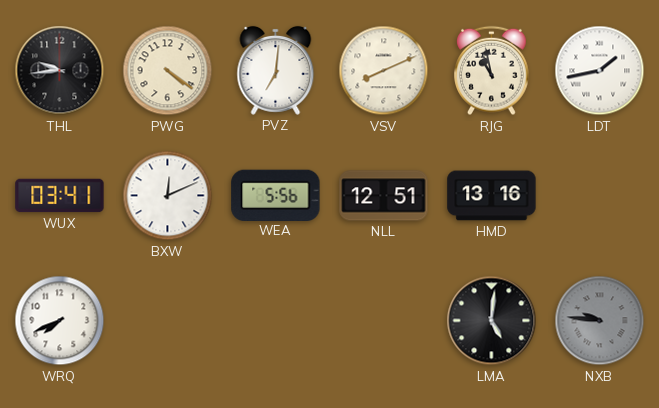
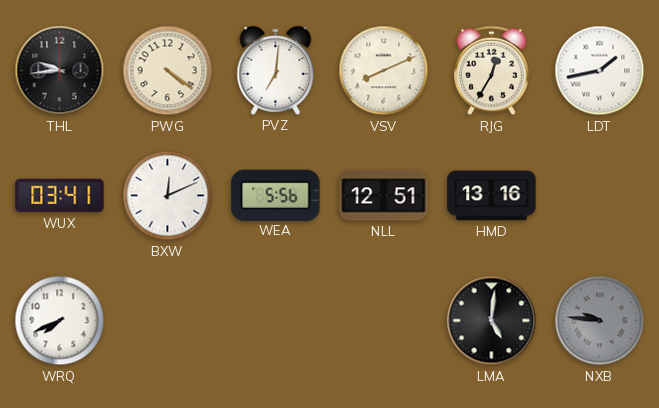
RJG: 10:58 -> 12:35
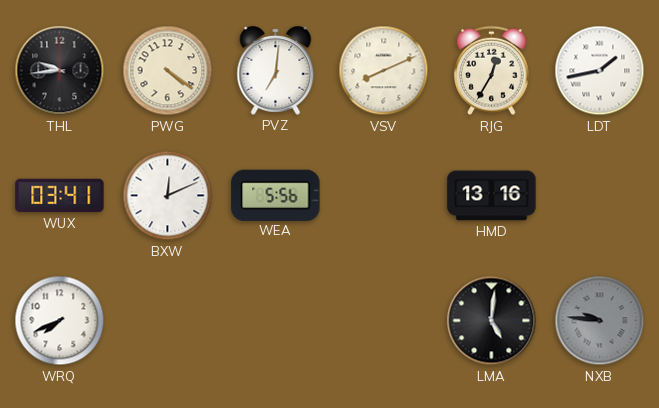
NLL: 12:51 -> none
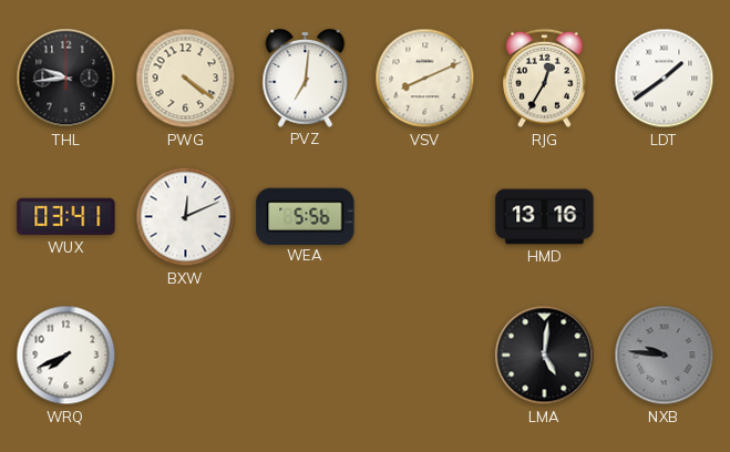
LDT: 1:43 -> 1:39
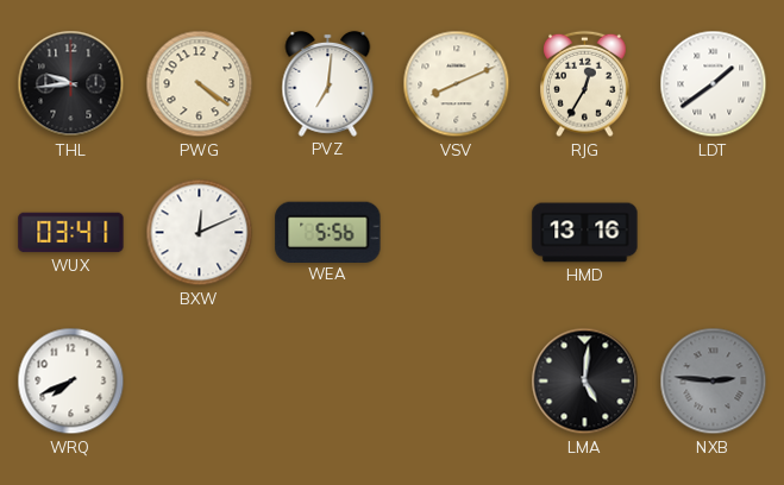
NXB: 9:46 -> 2:46
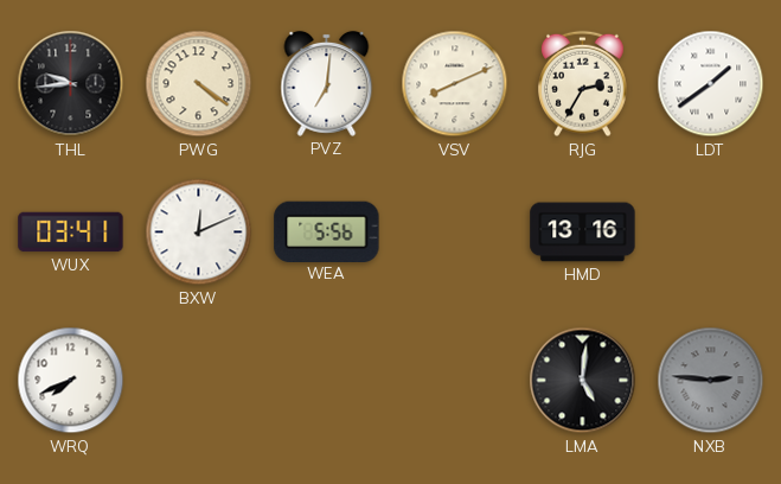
RJG: 12:35 -> 2:35
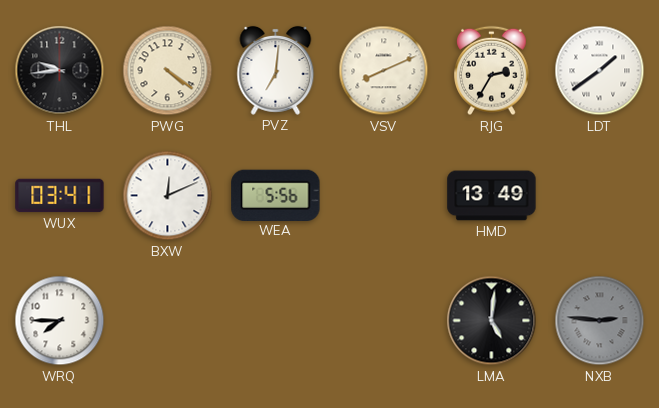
HMD: 13:16 -> 13:49
WRQ: 7:41 -> 7:45
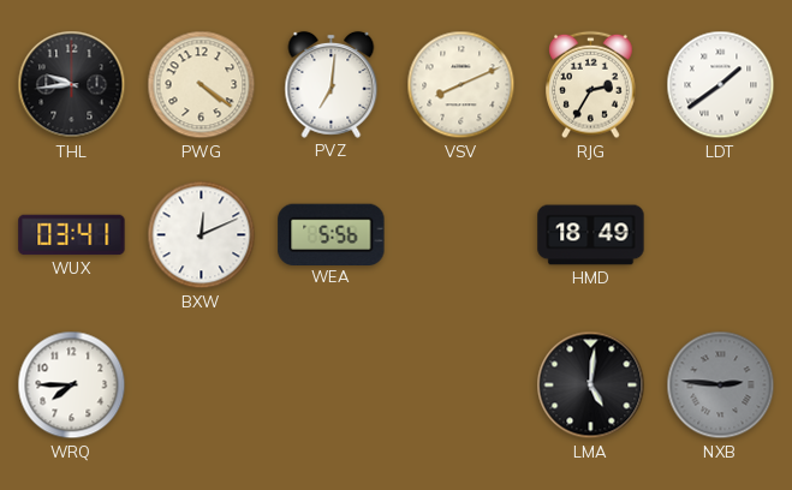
HMD: 13:49 -> 18:49
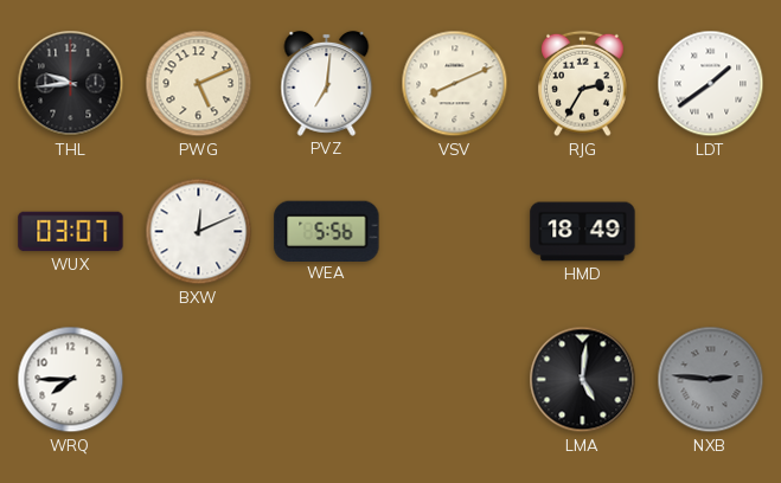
PWG: 4:21 -> 5:11
WUX: 03:41 -> 03:07
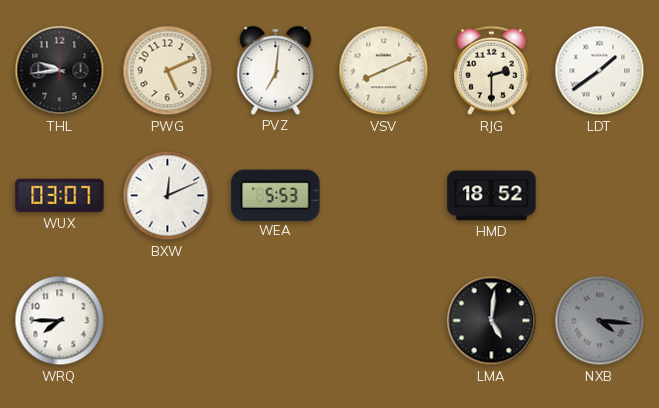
RJG: 2:35 -> 2:30
WEA: 5:56 -> 5:53
HMD: 18:49 -> 18:52
NXB: 2:46 -> 4:16
